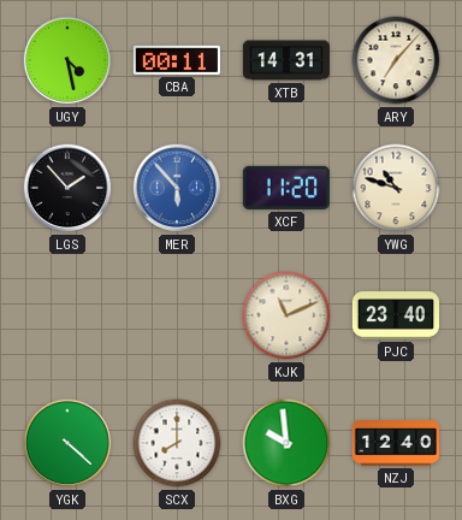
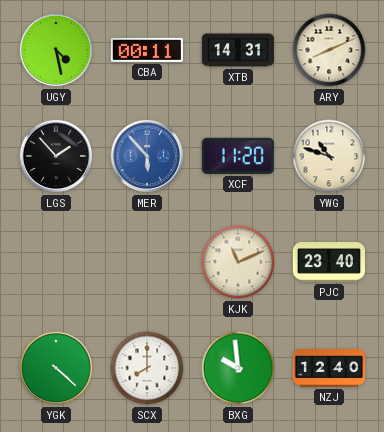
ARY: 7:07 -> 8:11
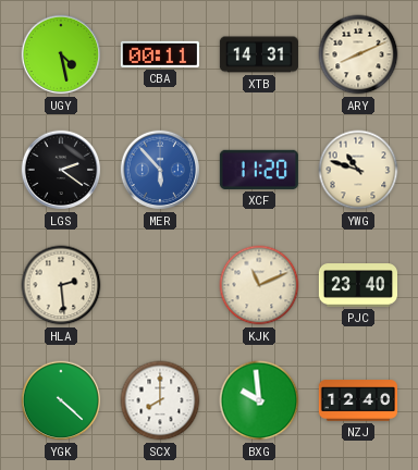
LGS: 1:53 -> 2:21
HLA: none -> 2:29
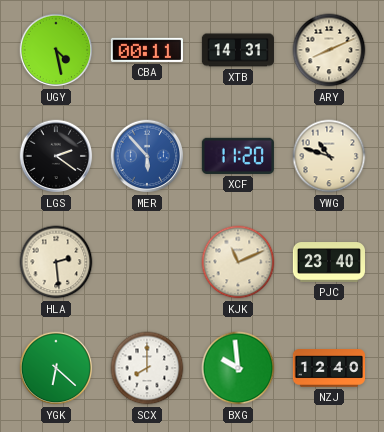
YGK: 4:22 -> 6:22
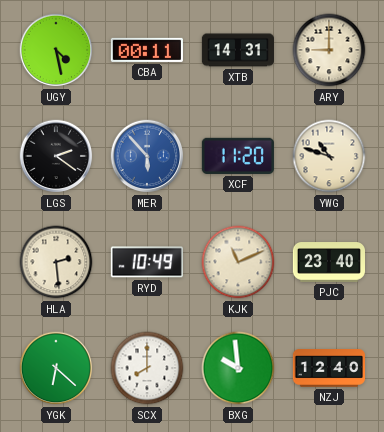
ARY: 8:11 -> 9:00
RYD: none -> 10:49
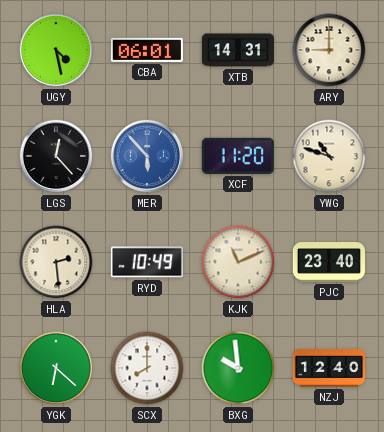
CBA: 00:11 -> 06:01
LGS: 2:21 -> 12:23
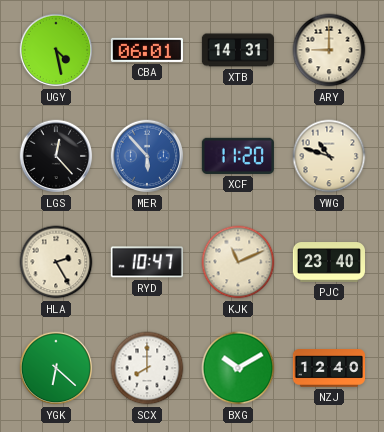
HLA: 2:29 -> 2:25
RYD: 10:49 -> 10:47
BXG: 9:59 -> 10:10
